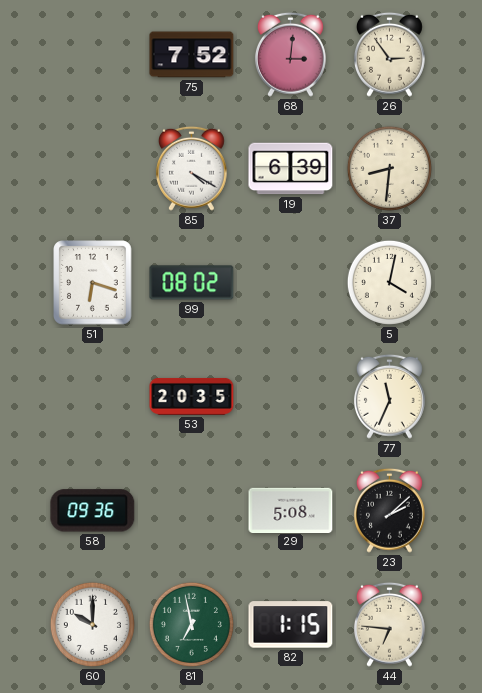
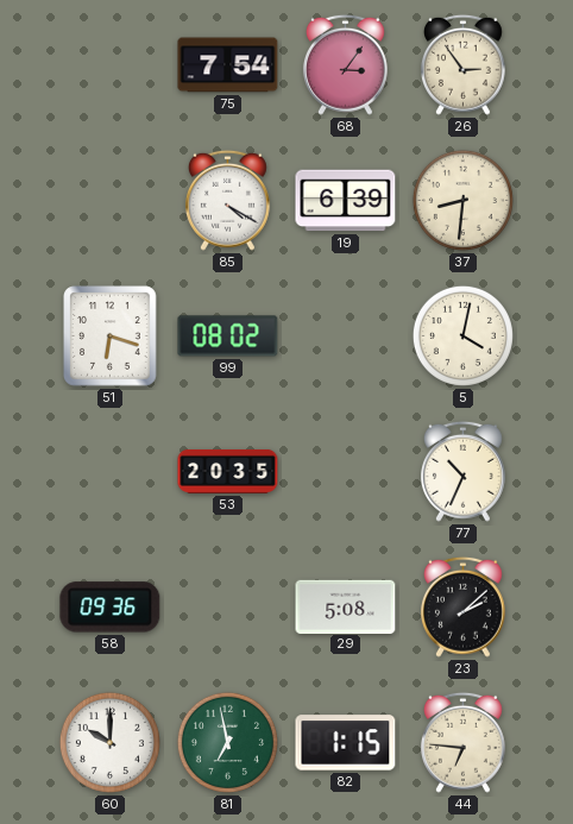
75: 7:52 -> 7:54
68: 3:01 -> 3:06
77: 11:34 -> 10:34
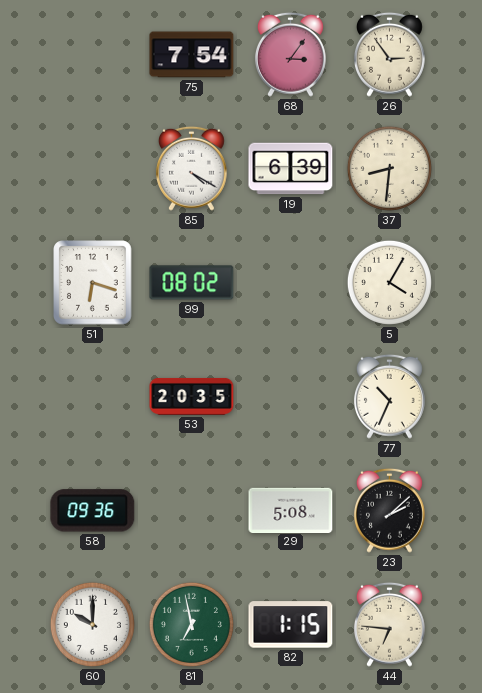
5: 4:02 -> 4:05
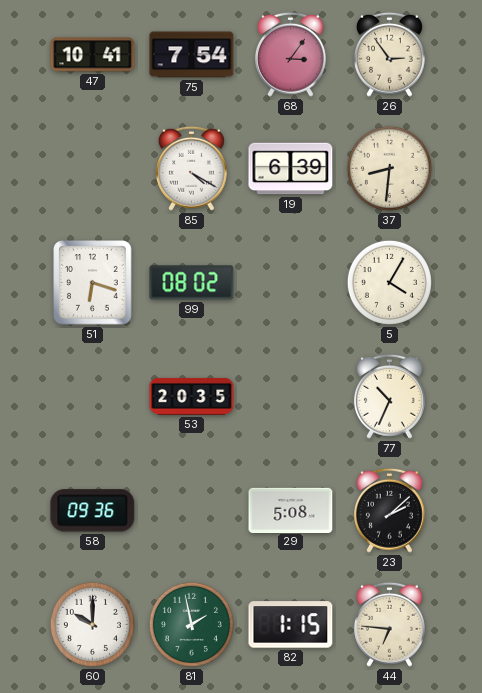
47: none -> 10:41
81: 6:58 -> 1:58
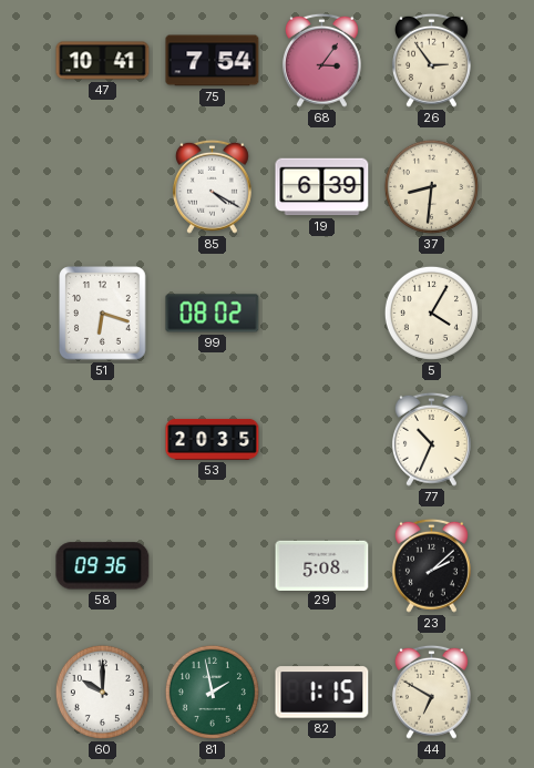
44: 6:46 -> 6:50
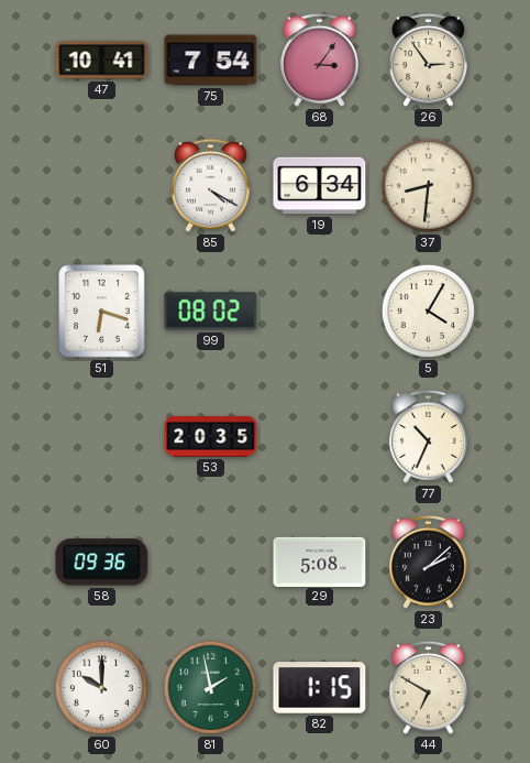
19: 6:39 -> 6:34
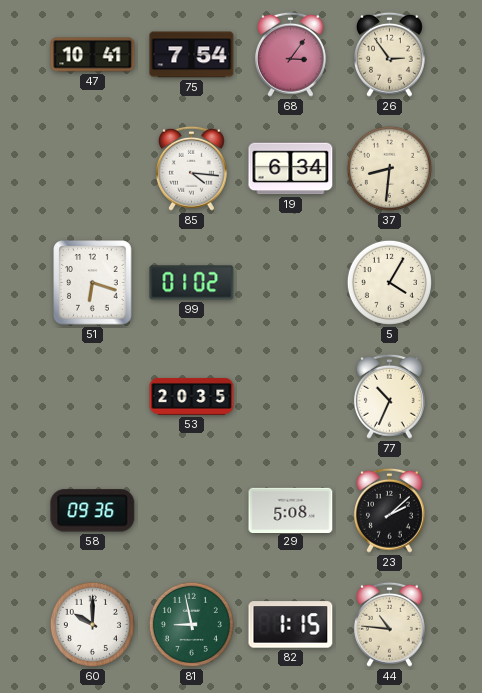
85: 4:20 -> 4:16
99: 08:02 -> 01:02
81: 1:58 -> 8:58
44: 6:50 -> 10:46
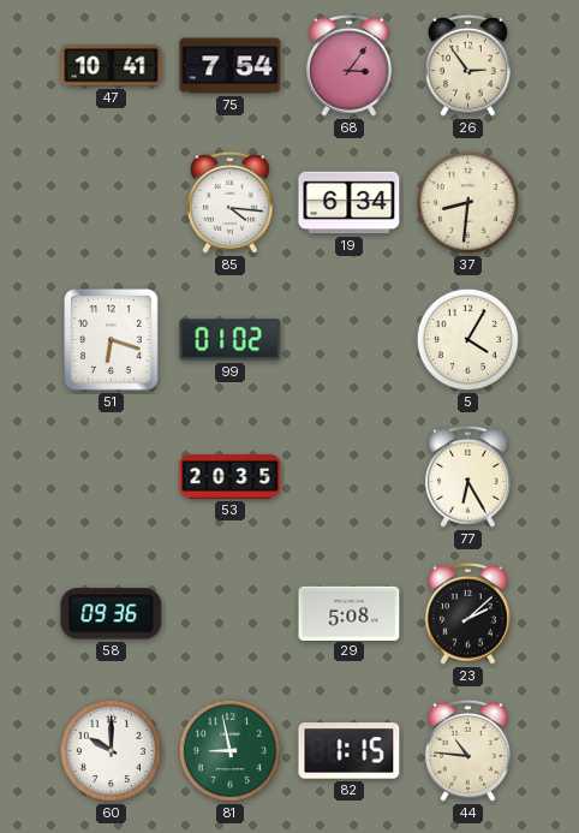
77: 10:34 -> 6:25
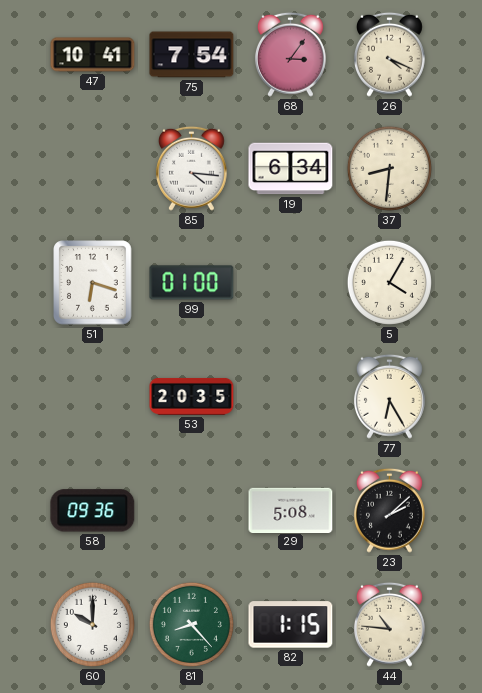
26: 2:54 -> 4:19
99: 01:02 -> 01:00
81: 8:58 -> 8:23
